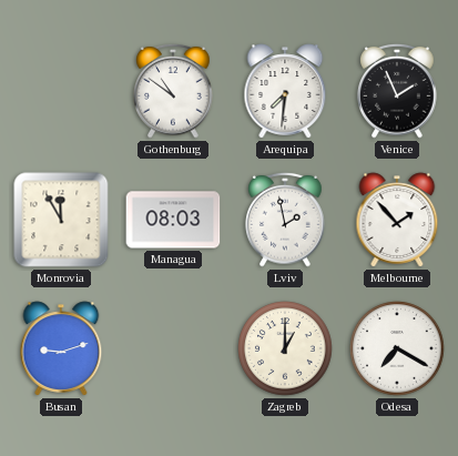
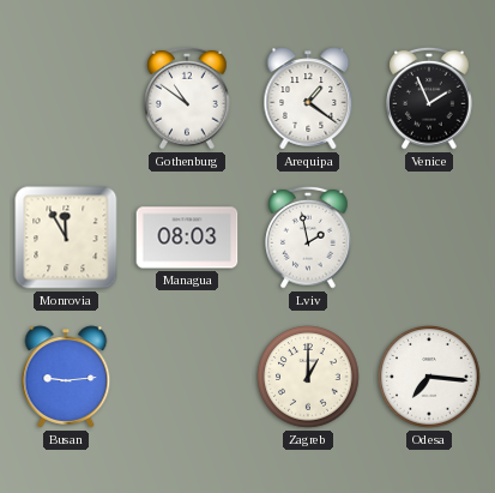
Arequipa: 7:31 -> 1:21
Melbourne: 1:53 -> none
Busan: 9:12 -> 9:14
Odesa: 7:20 -> 7:16
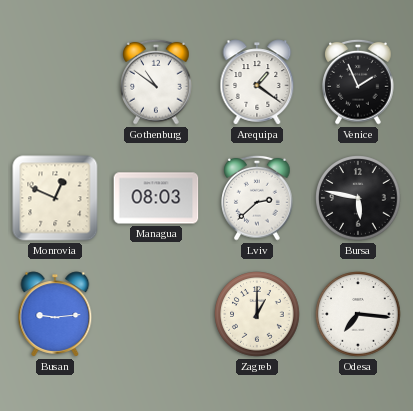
Monrovia: 11:55 -> 12:49
Lviv: 1:58 -> 2:38
Bursa: none -> 5:47
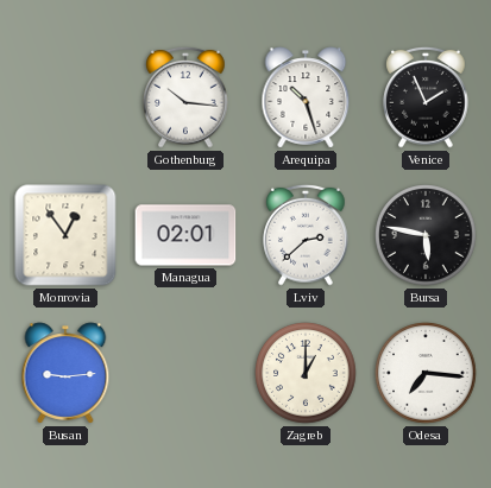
Gothenburg: 10:51 -> 10:16
Arequipa: 1:21 -> 10:27
Monrovia: 12:49 -> 12:54
Managua: 08:03 -> 02:01
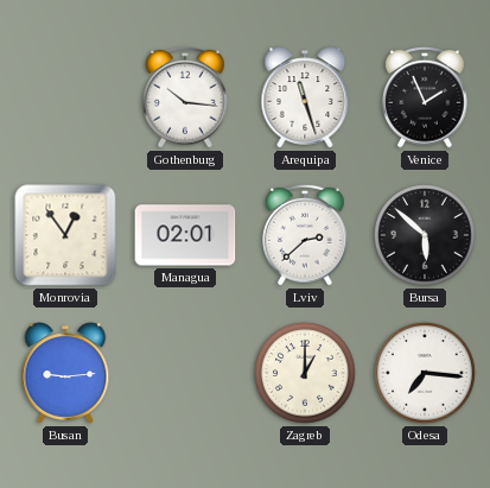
Arequipa: 10:27 -> 11:27
Bursa: 5:47 -> 5:52
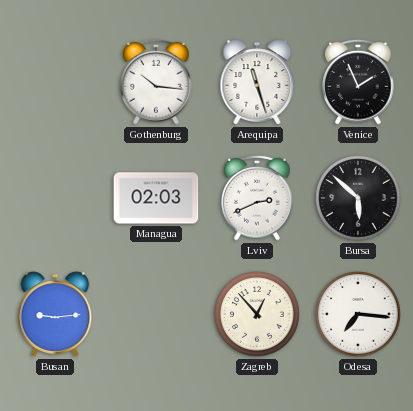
Monrovia: 12:54 -> none
Managua: 02:01 -> 02:03
Lviv: 2:38 -> 2:41
Zagreb: 1:00 -> 12:53
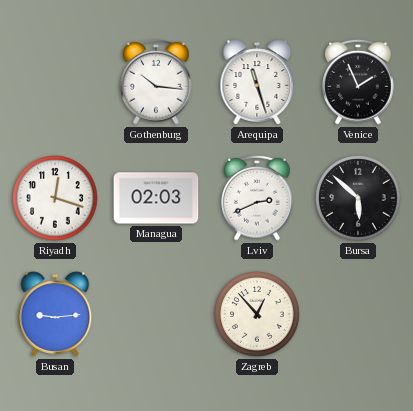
Riyadh: none -> 12:18
Odesa: 7:16 -> none
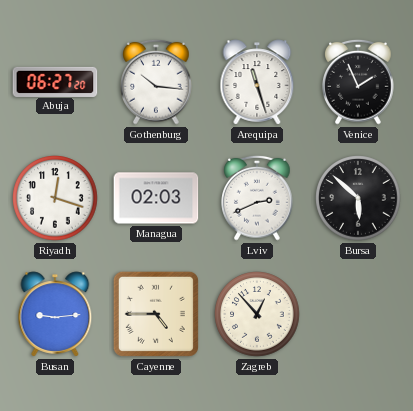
Abuja: none -> 06:27
Cayenne: none -> 4:45
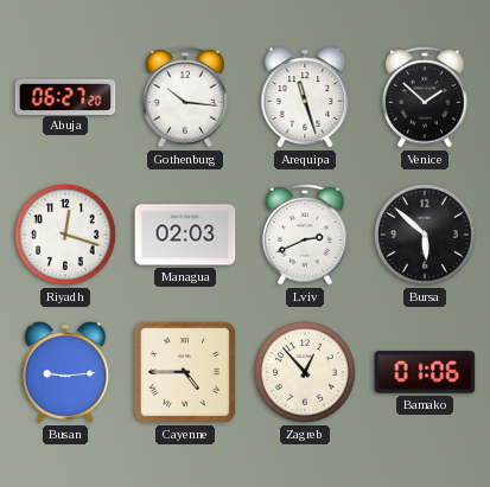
Venice: 1:56 -> 1:52
Bamako: none -> 01:06
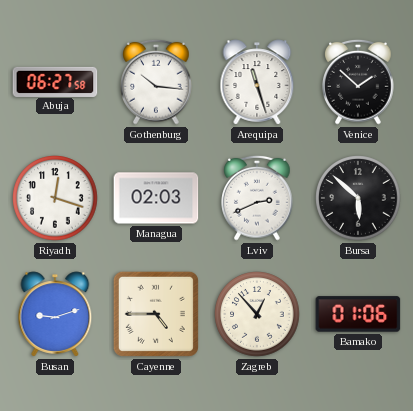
Abuja: 06:27:20 -> 06:27:58
Busan: 9:14 -> 9:12
